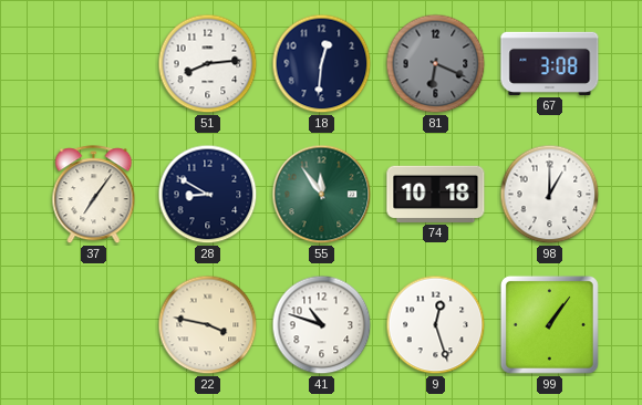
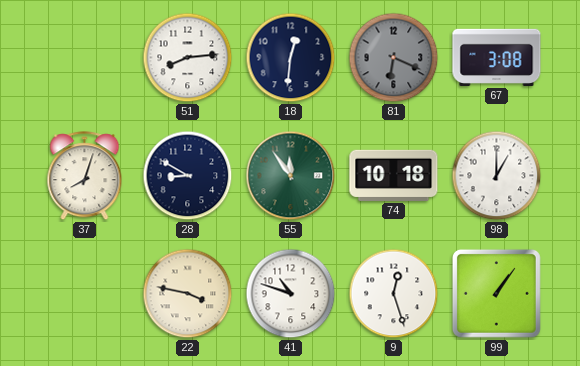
37: 7:06 -> 8:03
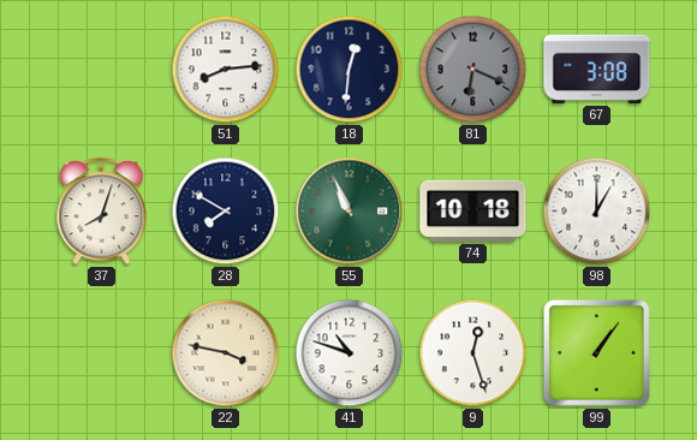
28: 8:50 -> 7:50
55: 11:54 -> 10:56
